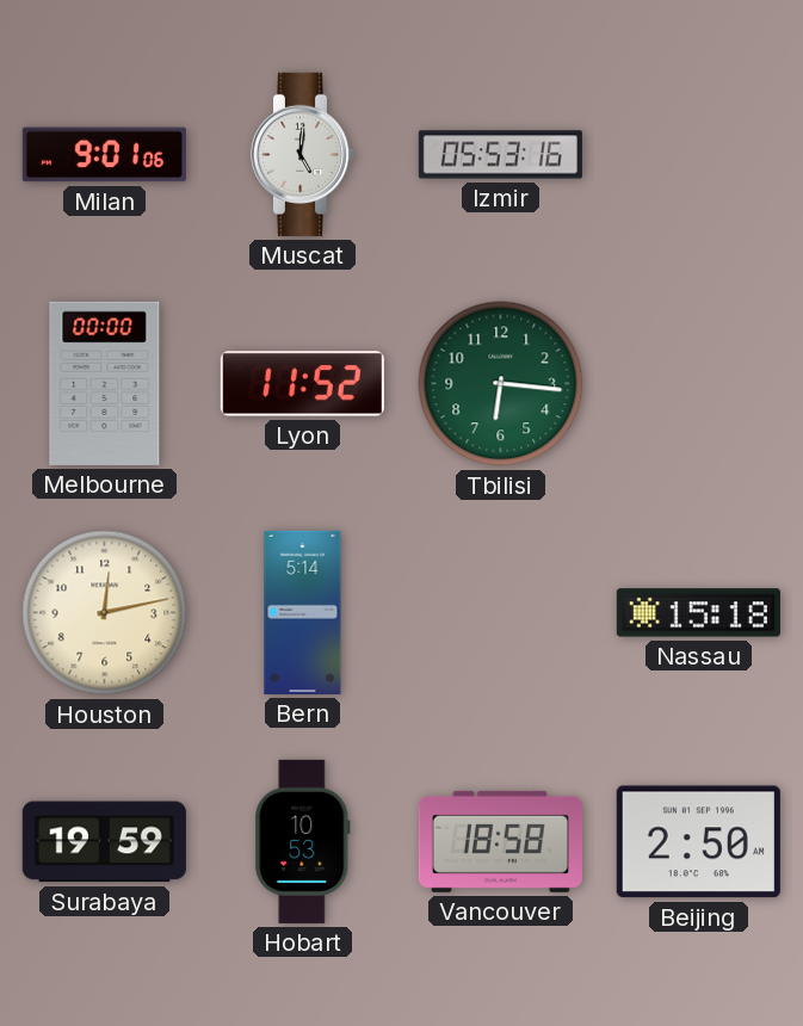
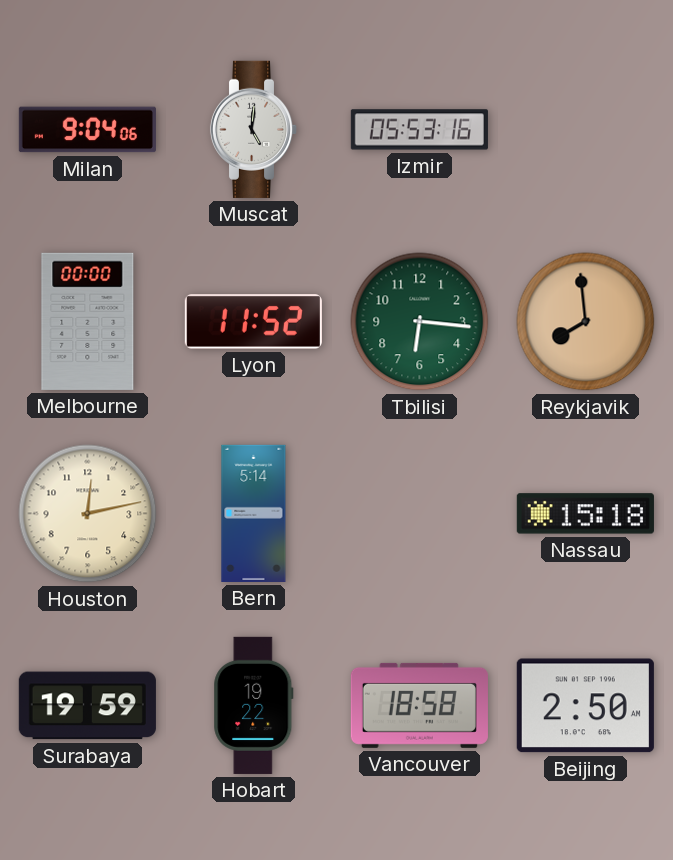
Milan: 9:01 -> 9:04
Reykjavik: none -> 7:59
Hobart: 10:53 -> 19:22
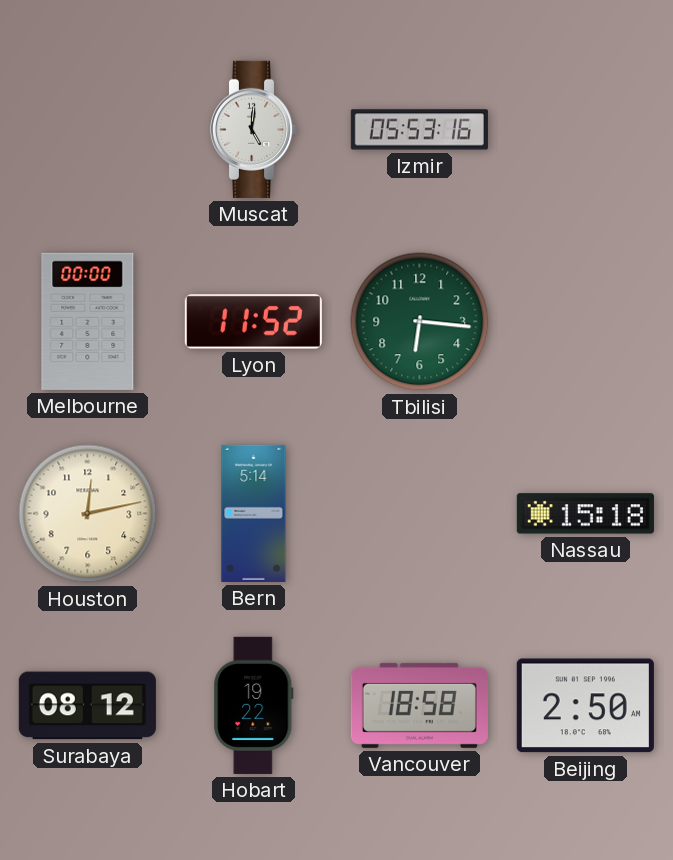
Milan: 9:04 -> none
Reykjavik: 7:59 -> none
Surabaya: 19:59 -> 08:12
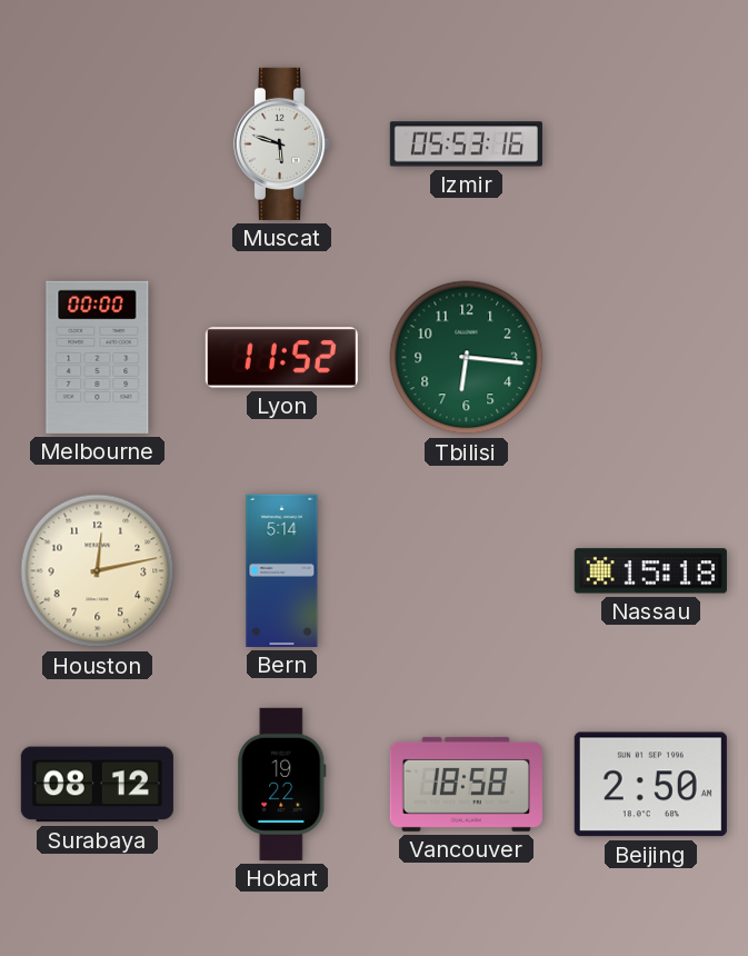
Muscat: 5:01 -> 5:48
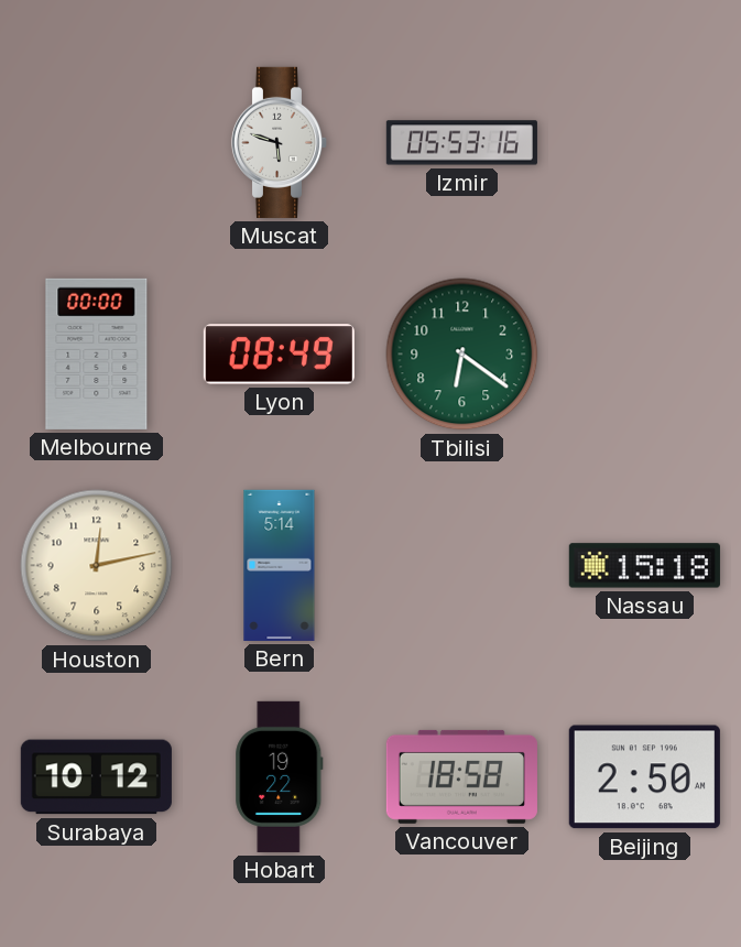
Lyon: 11:52 -> 08:49
Tbilisi: 6:16 -> 6:21
Surabaya: 08:12 -> 10:12
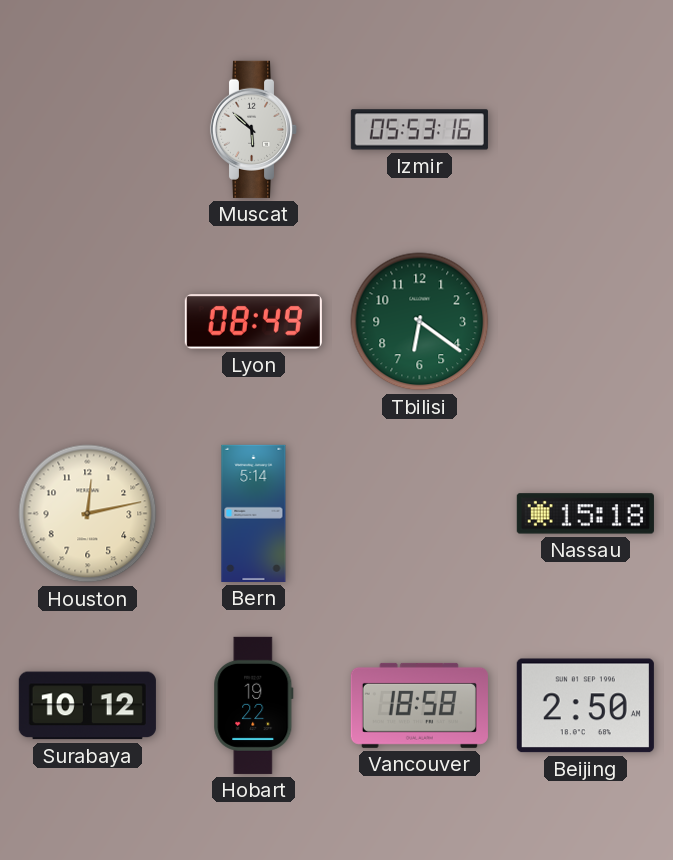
Muscat: 5:48 -> 5:52
Melbourne: 00:00 -> none
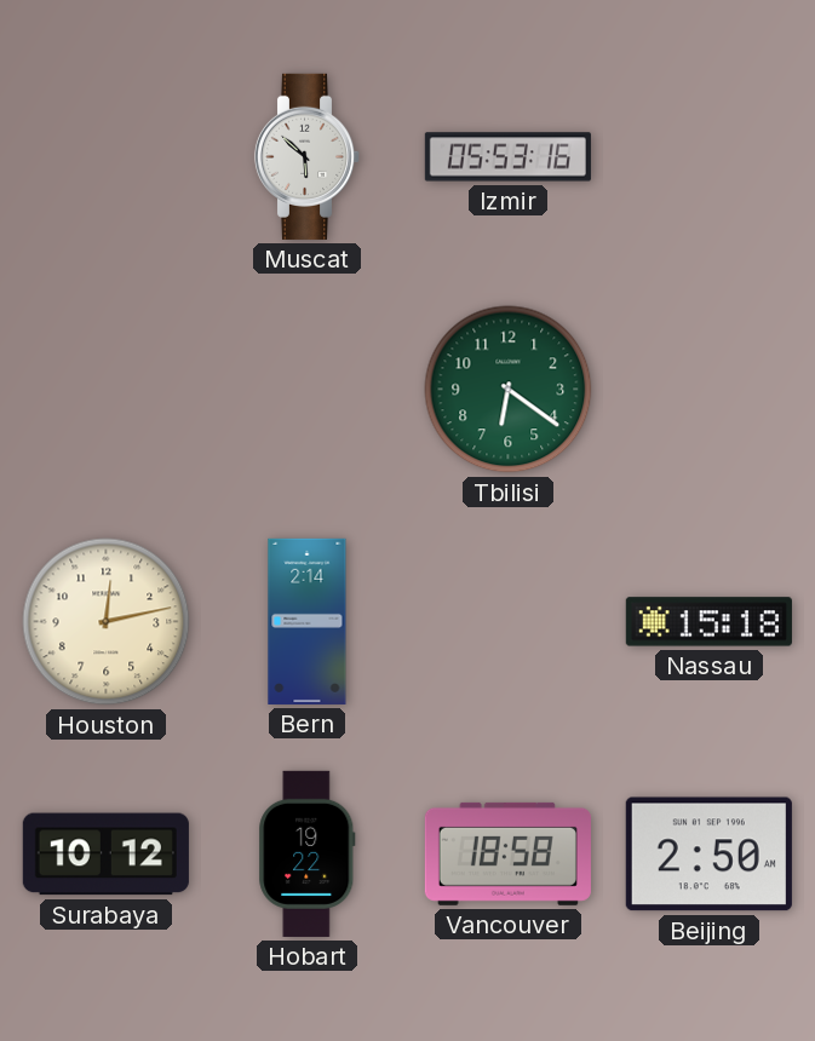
Lyon: 08:49 -> none
Bern: 5:14 -> 2:14
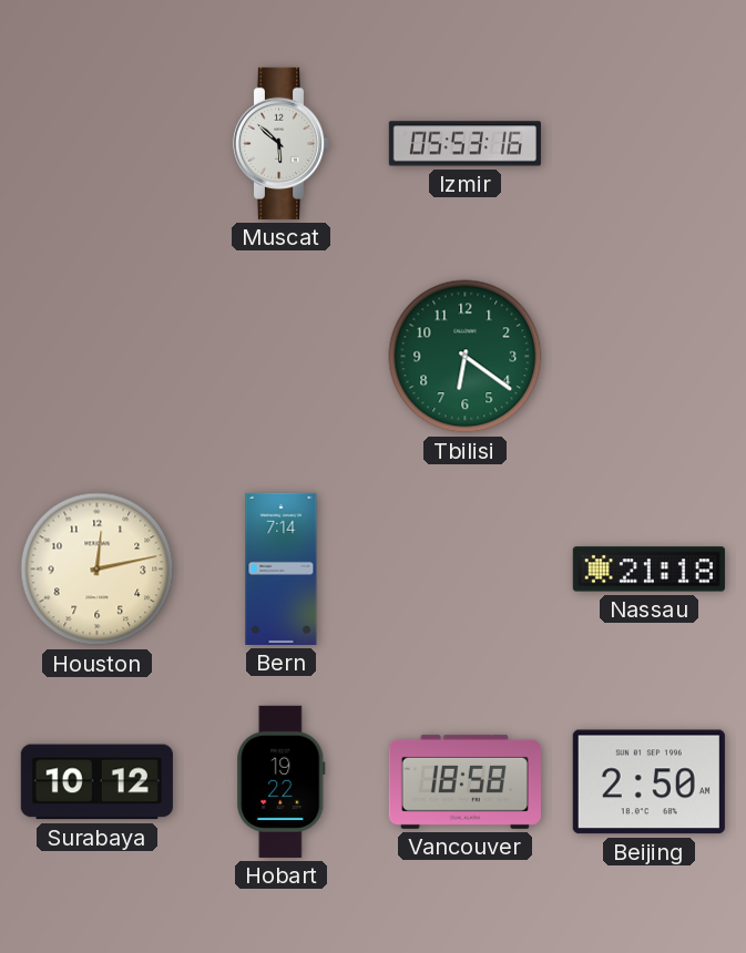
Bern: 2:14 -> 7:14
Nassau: 15:18 -> 21:18
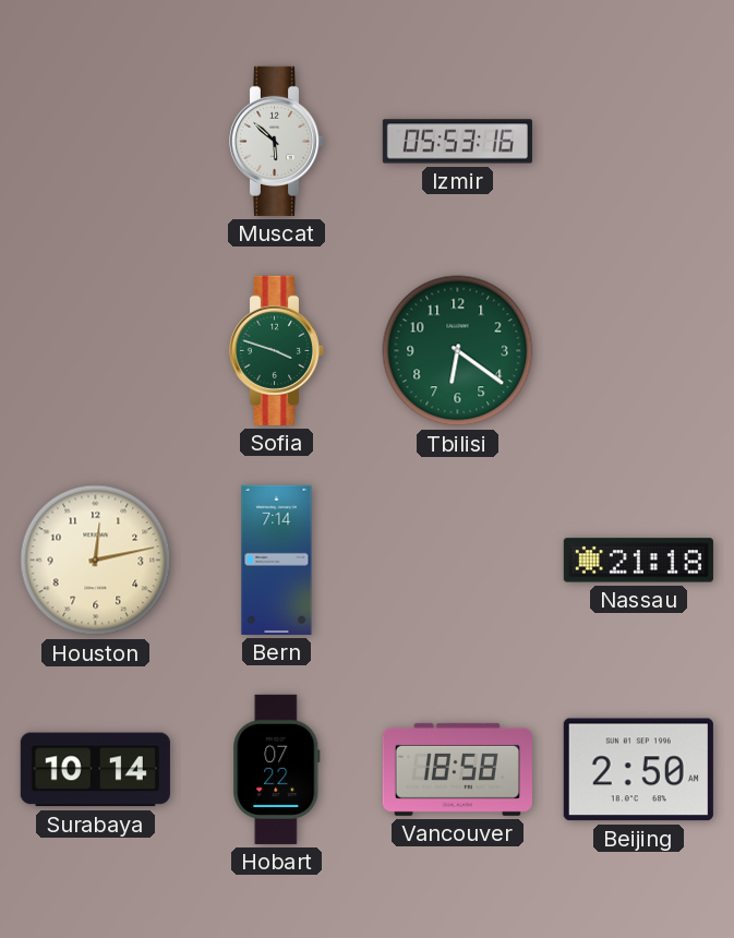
Sofia: none -> 3:48
Surabaya: 10:12 -> 10:14
Hobart: 19:22 -> 07:22
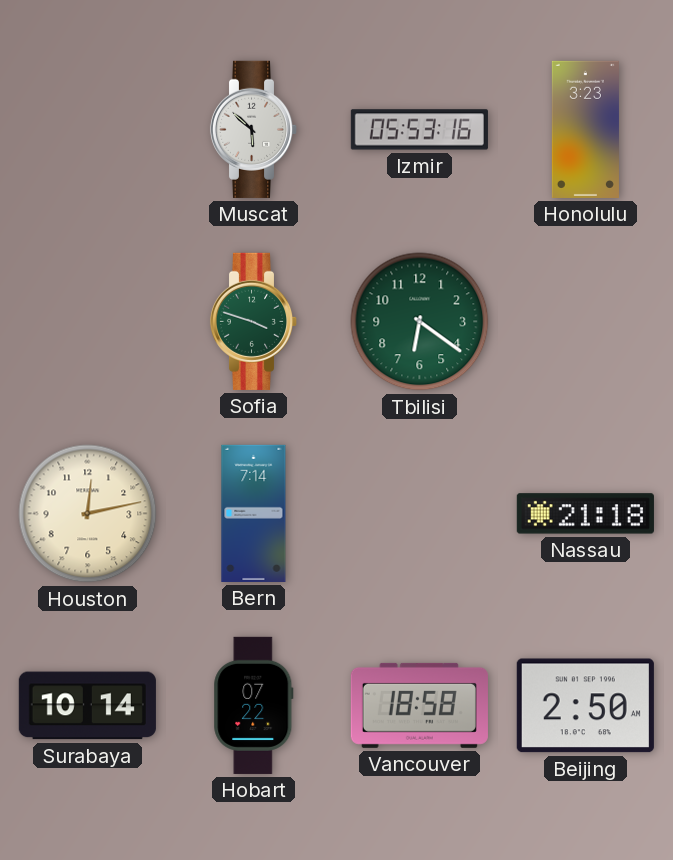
Honolulu: none -> 3:23
